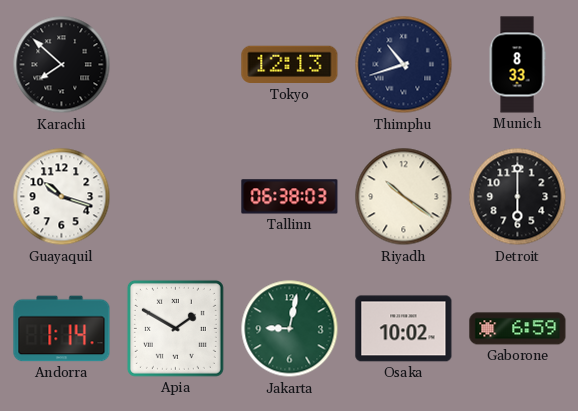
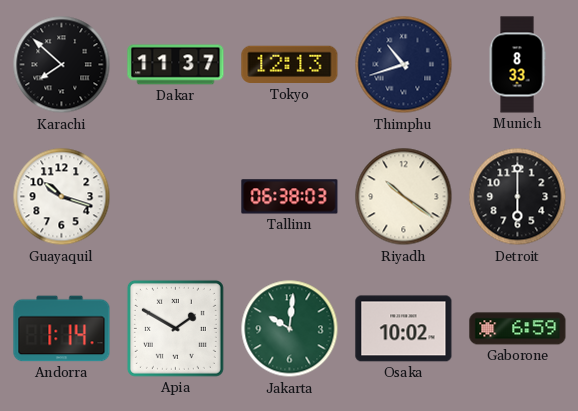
Dakar: none -> 11:37
Jakarta: 9:02 -> 10:01
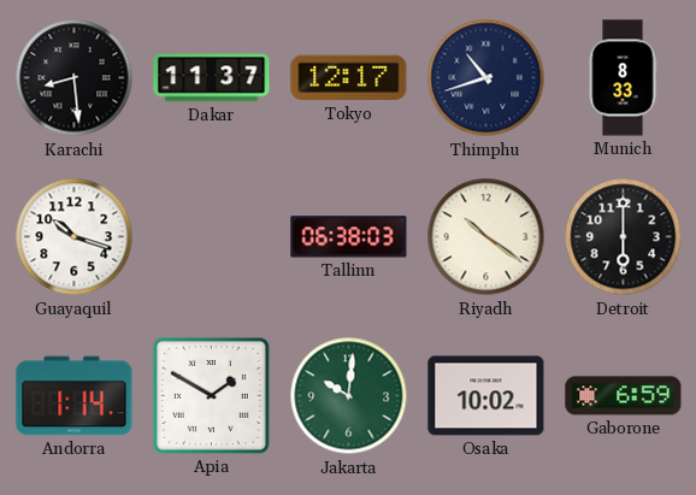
Karachi: 7:52 -> 8:29
Tokyo: 12:13 -> 12:17
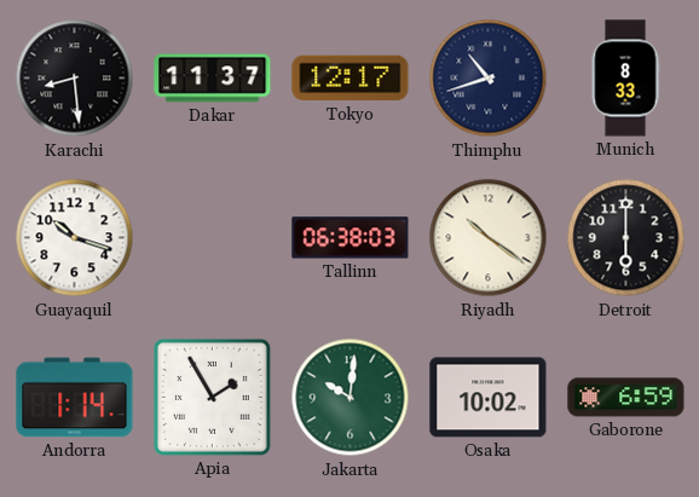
Apia: 1:50 -> 1:55
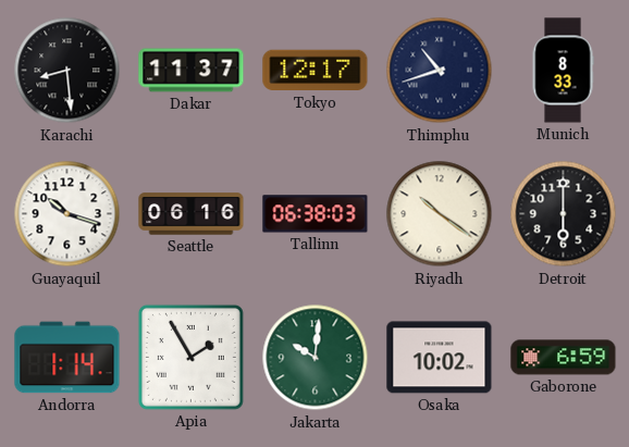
Seattle: none -> 06:16
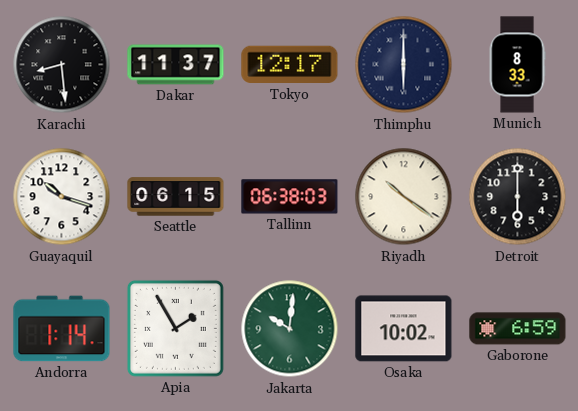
Thimphu: 10:42 -> 6:00
Seattle: 06:16 -> 06:15
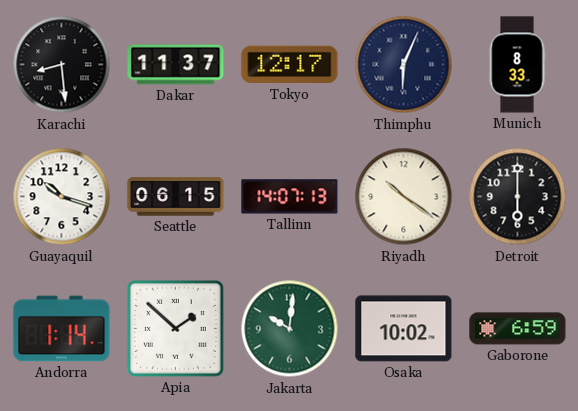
Thimphu: 6:00 -> 6:04
Tallinn: 06:38 -> 14:07
Apia: 1:55 -> 1:52
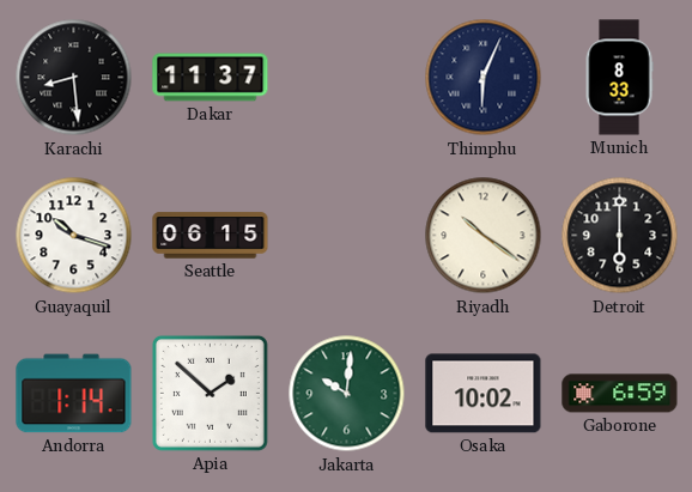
Tokyo: 12:17 -> none
Tallinn: 14:07 -> none
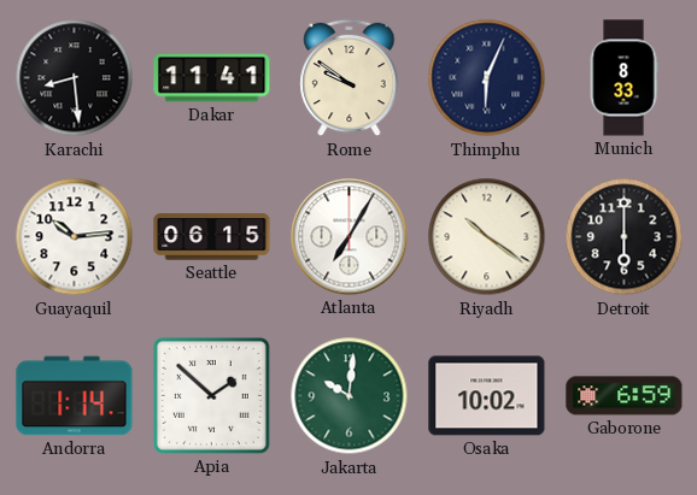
Dakar: 11:37 -> 11:41
Rome: none -> 9:51
Guayaquil: 10:18 -> 10:14
Atlanta: none -> 7:05
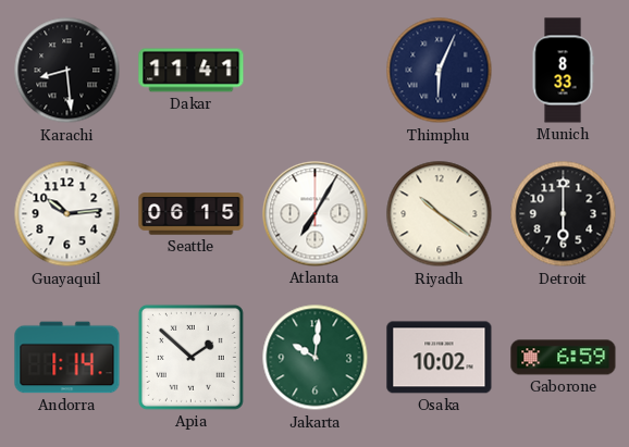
Rome: 9:51 -> none
